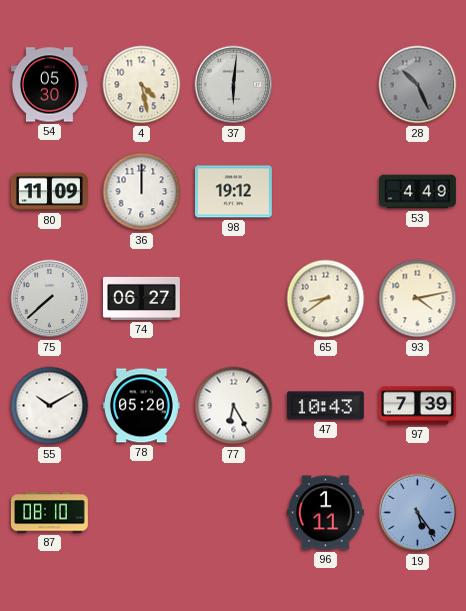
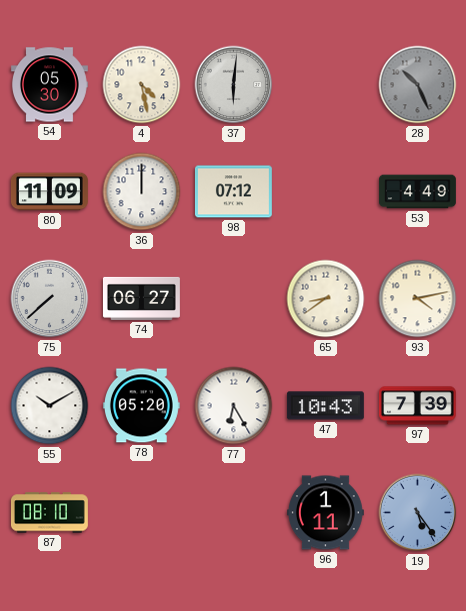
98: 19:12 -> 07:12
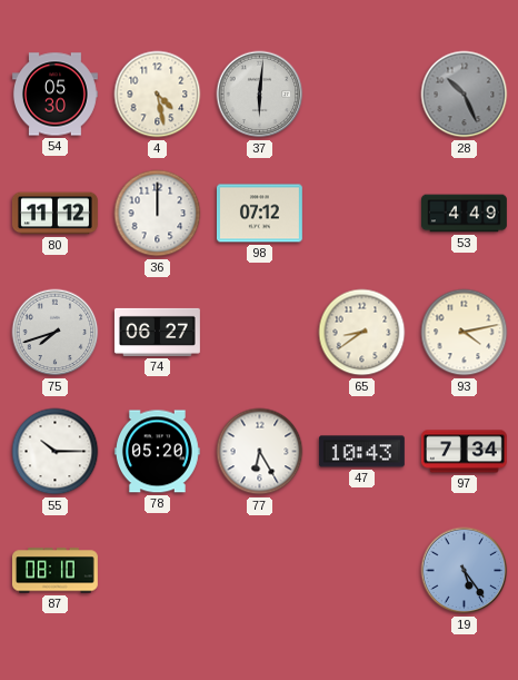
80: 11:09 -> 11:12
75: 7:38 -> 7:42
55: 10:10 -> 10:15
97: 7:39 -> 7:34
96: 1:11 -> none
